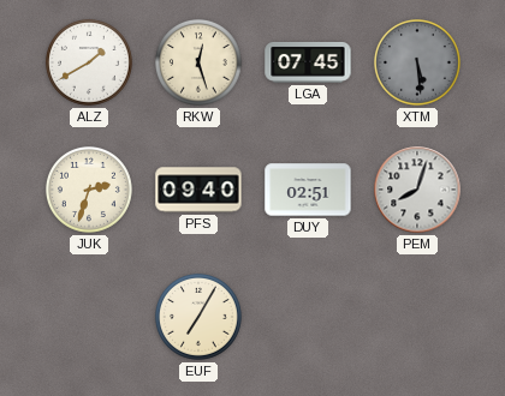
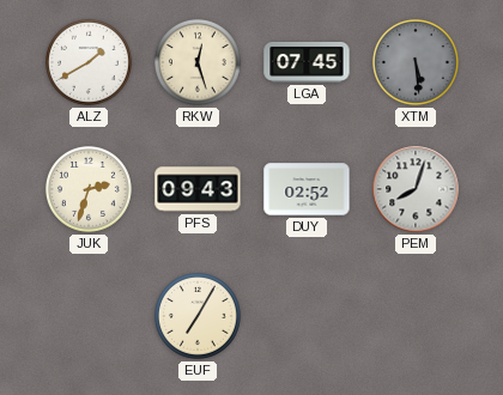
PFS: 09:40 -> 09:43
DUY: 02:51 -> 02:52
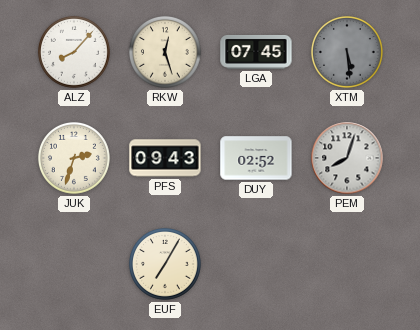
ALZ: 1:40 -> 8:07
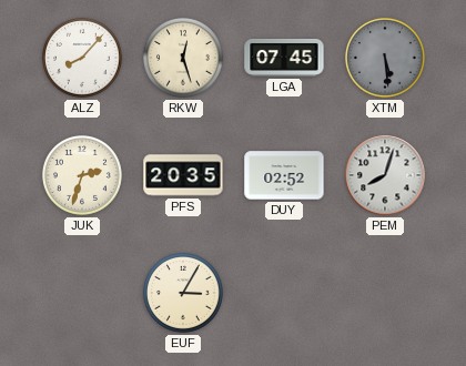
PFS: 09:43 -> 20:35
EUF: 7:05 -> 3:05
